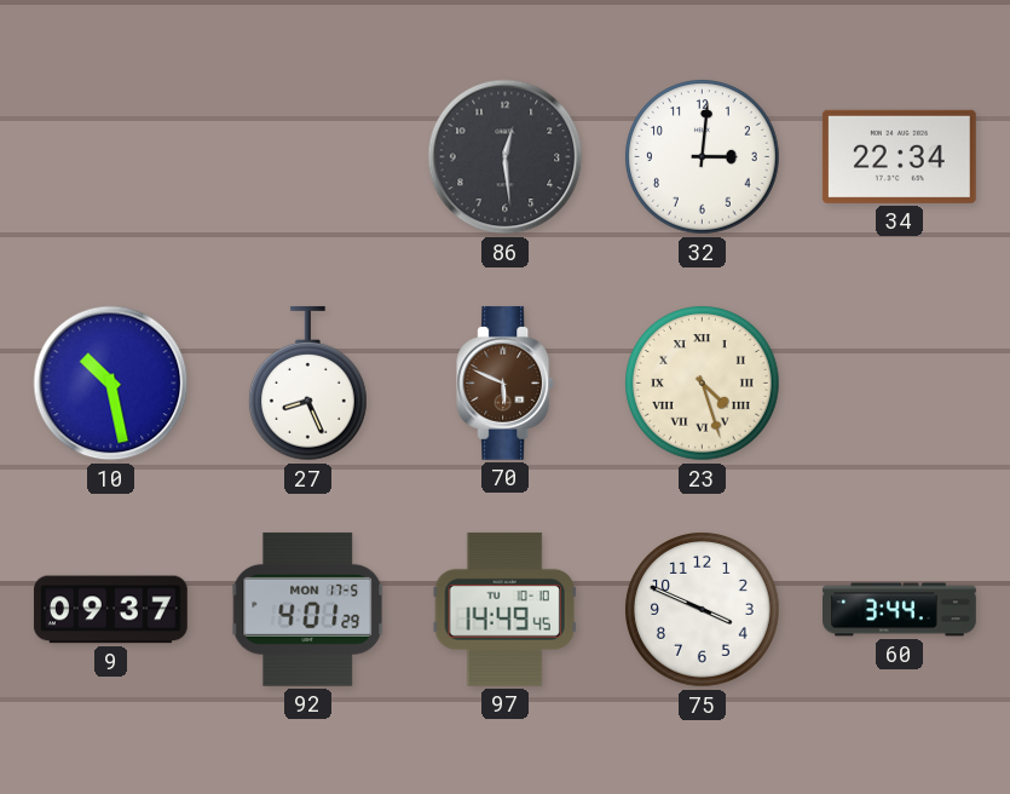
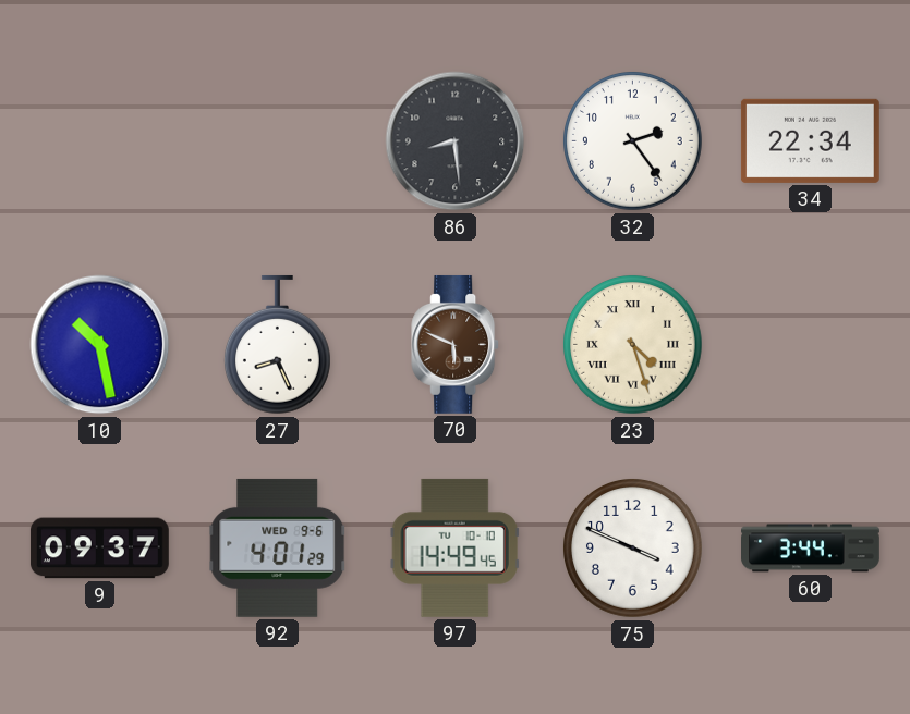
86: 12:29 -> 8:29
32: 3:01 -> 2:24
92 date: MON 17-5 -> WED 9-6
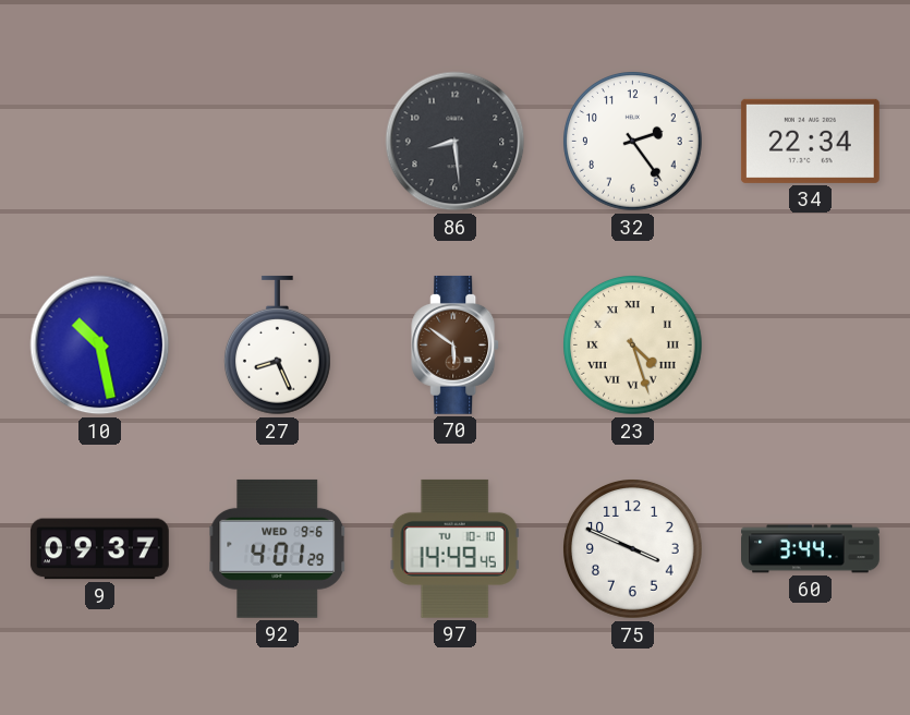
70: 5:49 -> 5:51
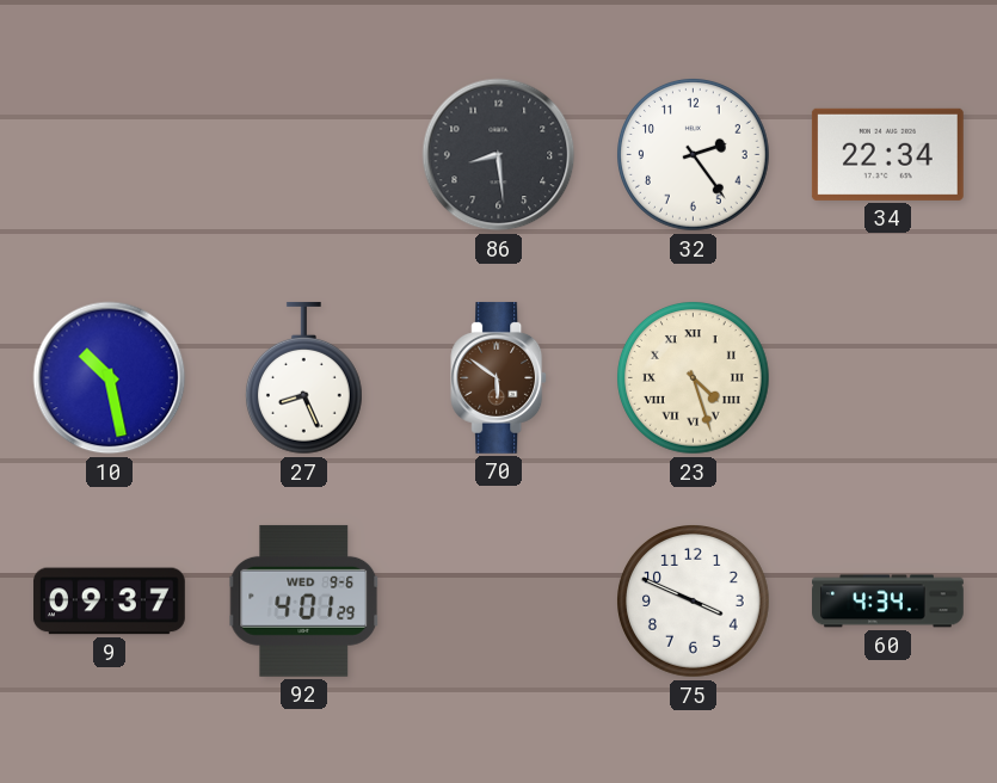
97: 14:49 -> none
60: 3:44 -> 4:34
